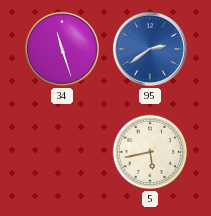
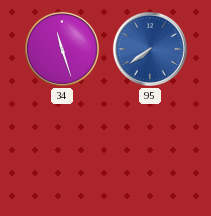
95: 2:39 -> 7:39
5: 5:43 -> none
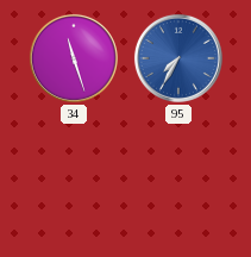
95: 7:39 -> 7:35
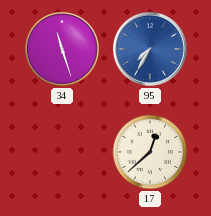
17: none -> 12:38
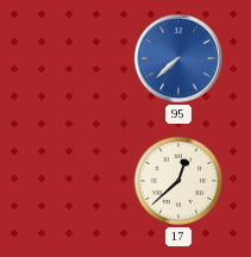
34: 11:27 -> none
95: 7:35 -> 7:38
